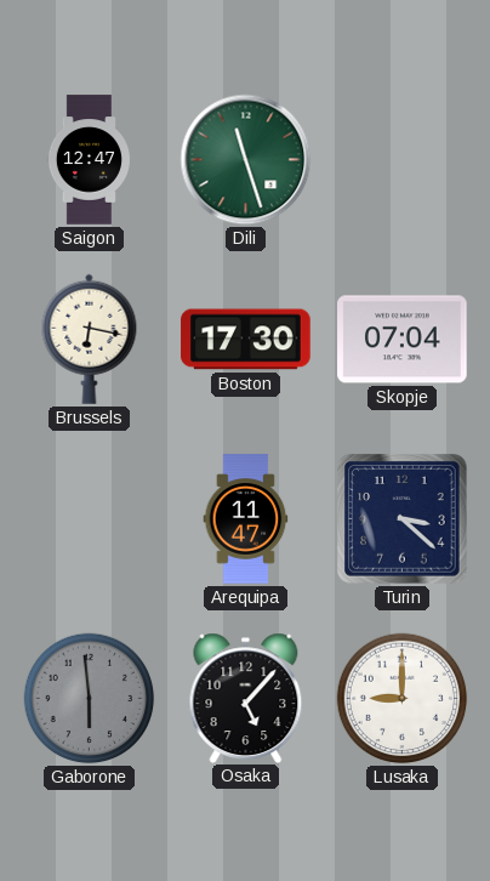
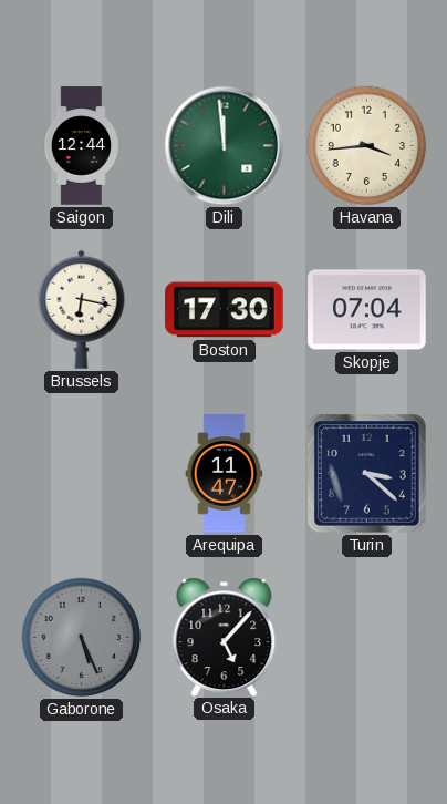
Saigon: 12:47 -> 12:44
Dili: 11:27 -> 11:59
Havana: none -> 3:44
Gaborone: 5:59 -> 5:26
Lusaka: 9:00 -> none
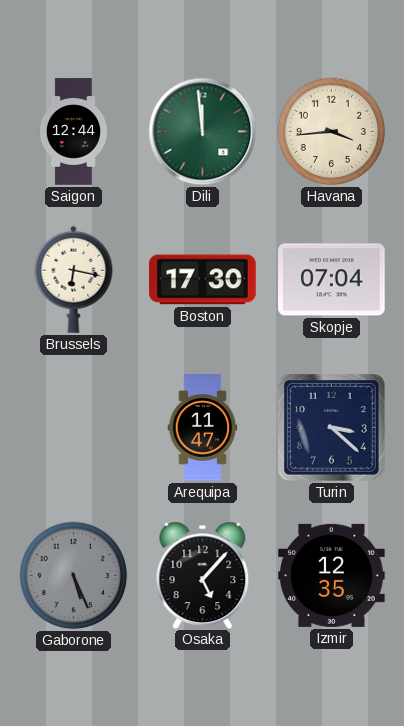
Izmir: none -> 12:35
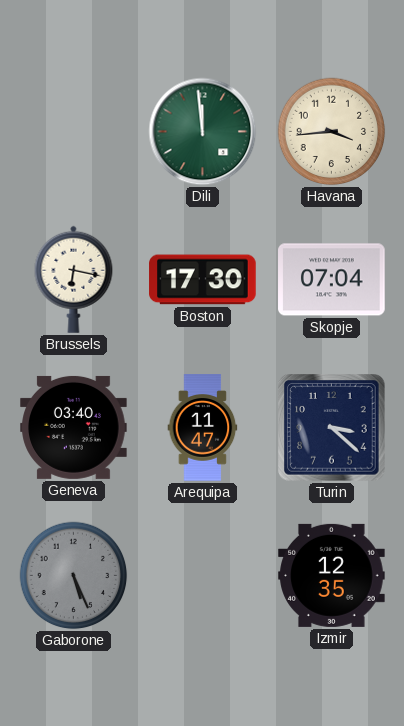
Saigon: 12:44 -> none
Geneva: none -> 03:40
Osaka: 5:07 -> none
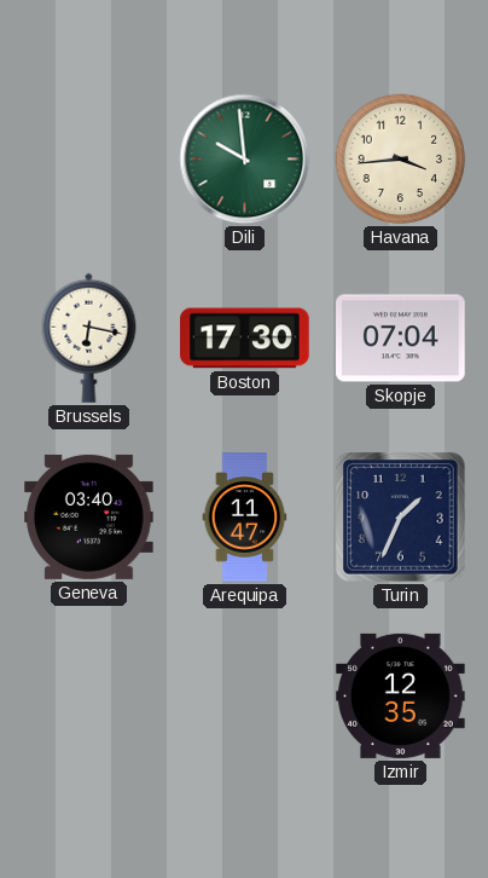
Dili: 11:59 -> 9:59
Turin: 3:22 -> 1:34
Gaborone: 5:26 -> none
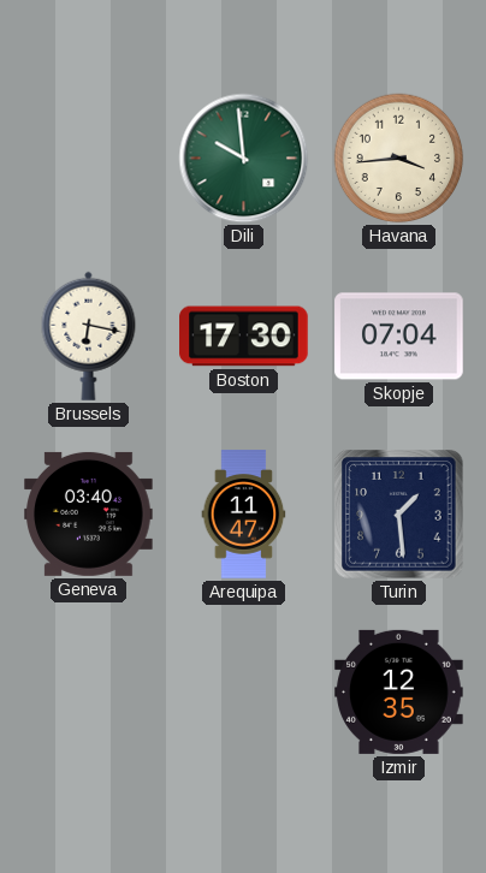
Turin: 1:34 -> 1:29
